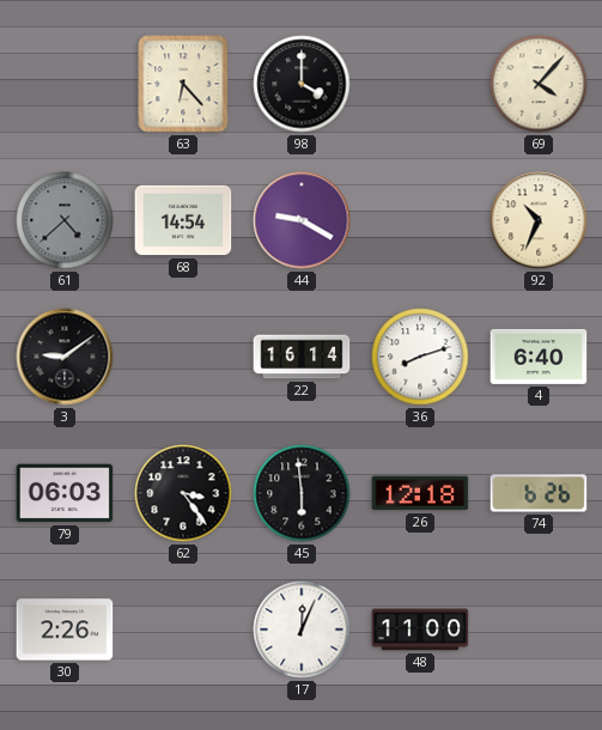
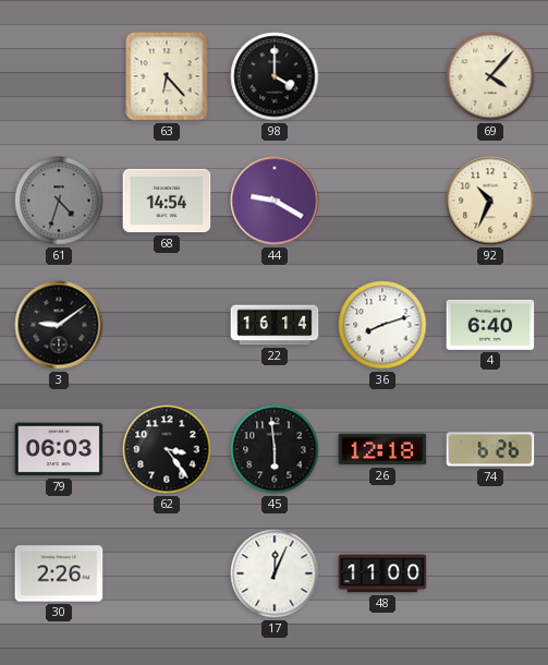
61: 4:38 -> 4:33
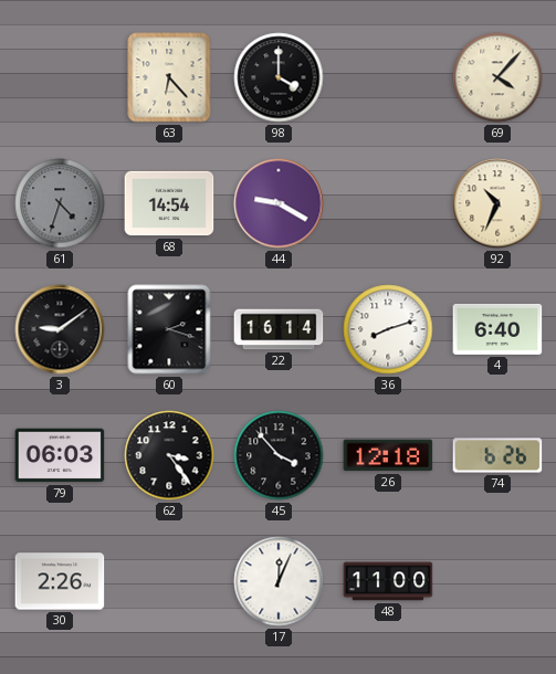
60: none -> 2:18
45: 5:59 -> 3:53
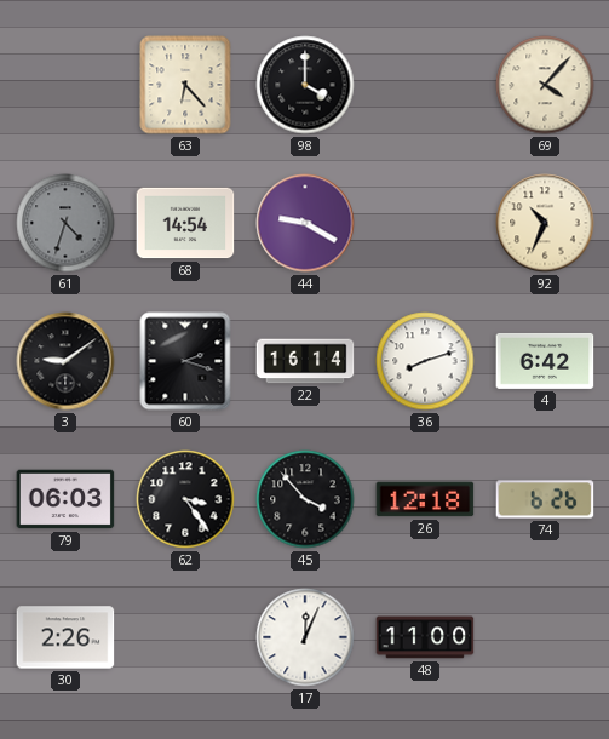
4: 6:40 -> 6:42
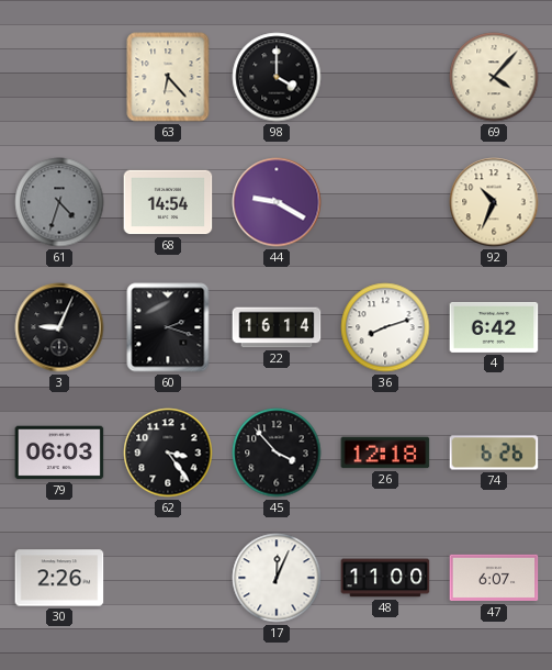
3: 9:09 -> 9:04
47: none -> 6:07
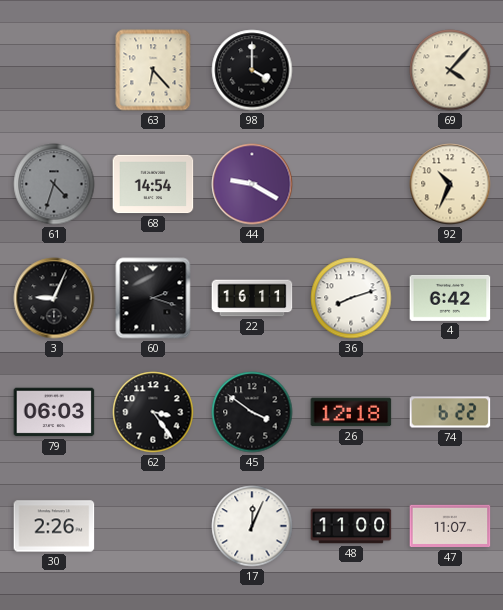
22: 16:14 -> 16:11
45: 3:53 -> 3:51
74: 6:26 -> 6:22
47: 6:07 -> 11:07
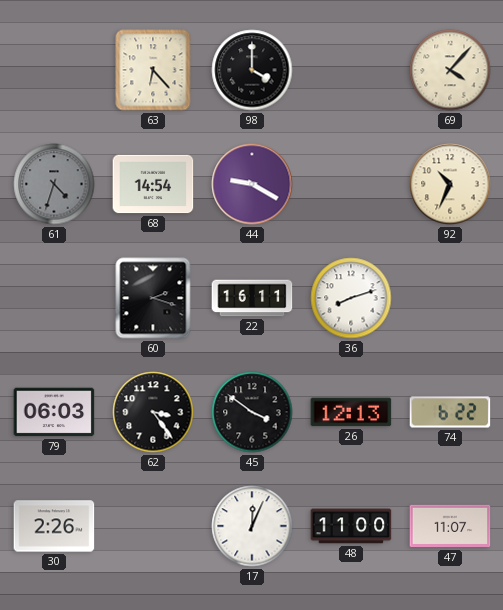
3: 9:04 -> none
4: 6:42 -> none
26: 12:18 -> 12:13
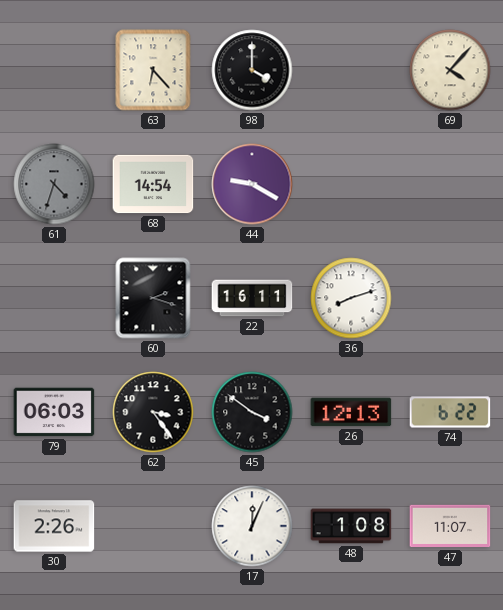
92: 10:34 -> none
48: 11:00 -> 1:08
